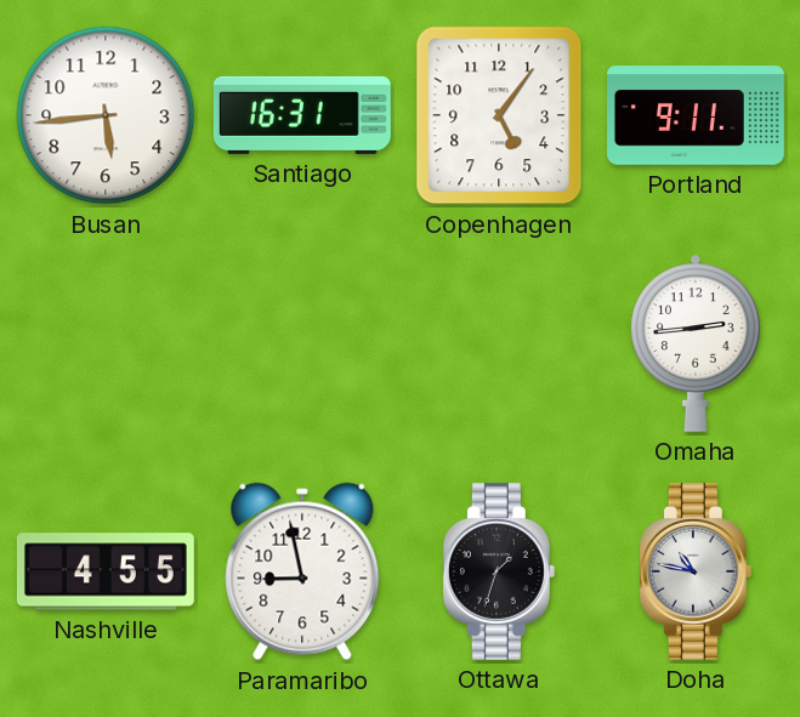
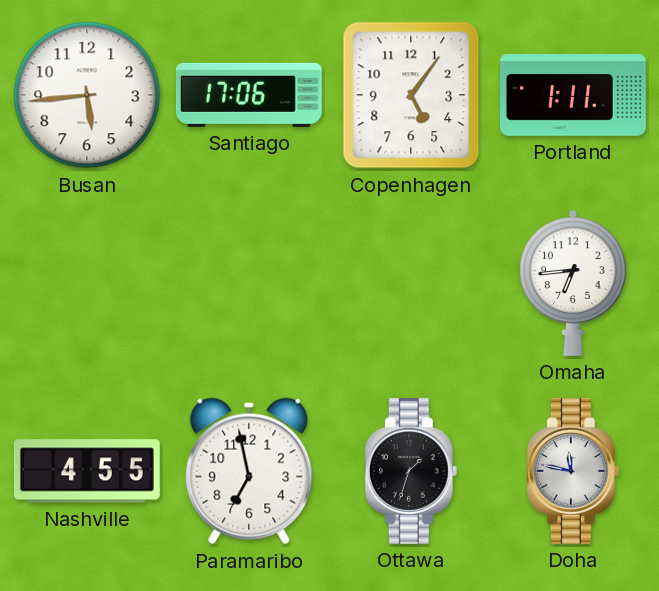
Santiago: 16:31 -> 17:06
Portland: 9:11 -> 1:11
Omaha: 2:44 -> 6:44
Paramaribo: 8:58 -> 6:58
Doha: 10:47 -> 11:47
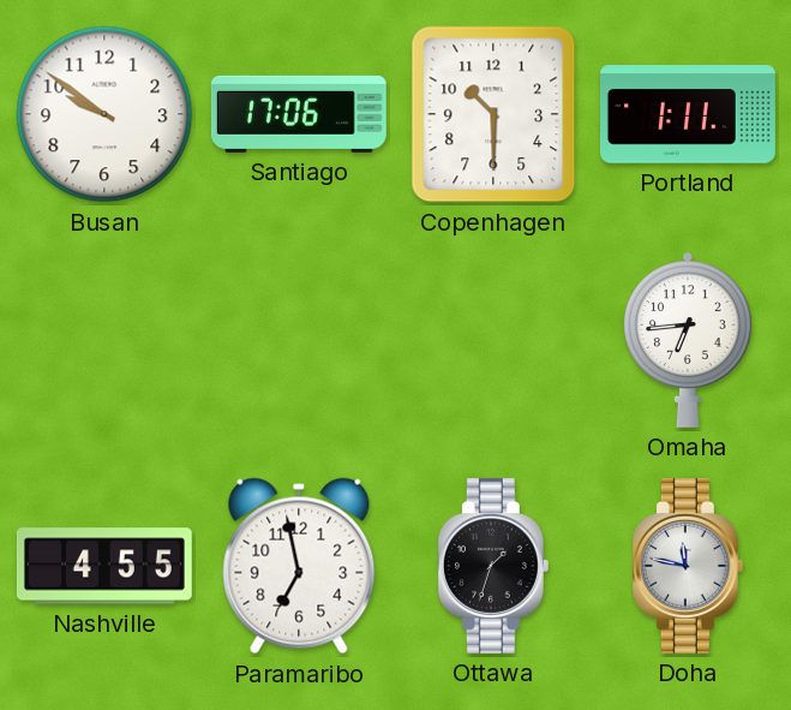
Busan: 5:44 -> 9:51
Copenhagen: 5:06 -> 10:30
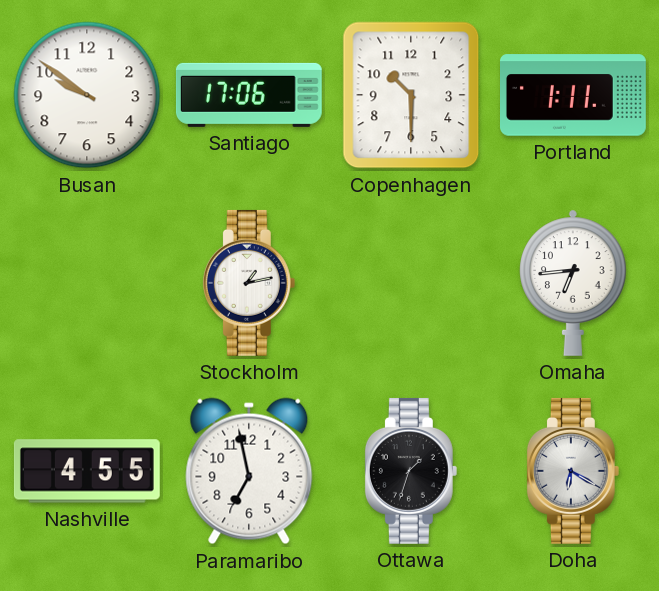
Stockholm: none -> 1:13
Doha: 11:47 -> 6:20
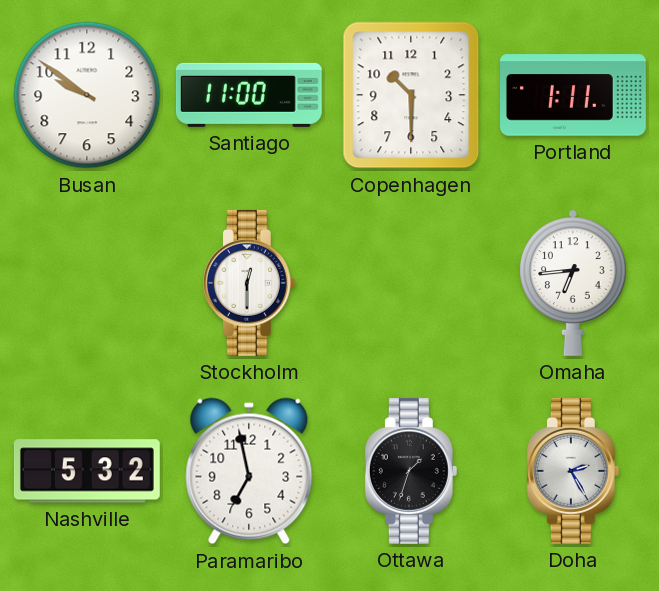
Santiago: 17:06 -> 11:00
Stockholm: 1:13 -> 12:30
Nashville: 4:55 -> 5:32
Doha: 6:20 -> 2:25
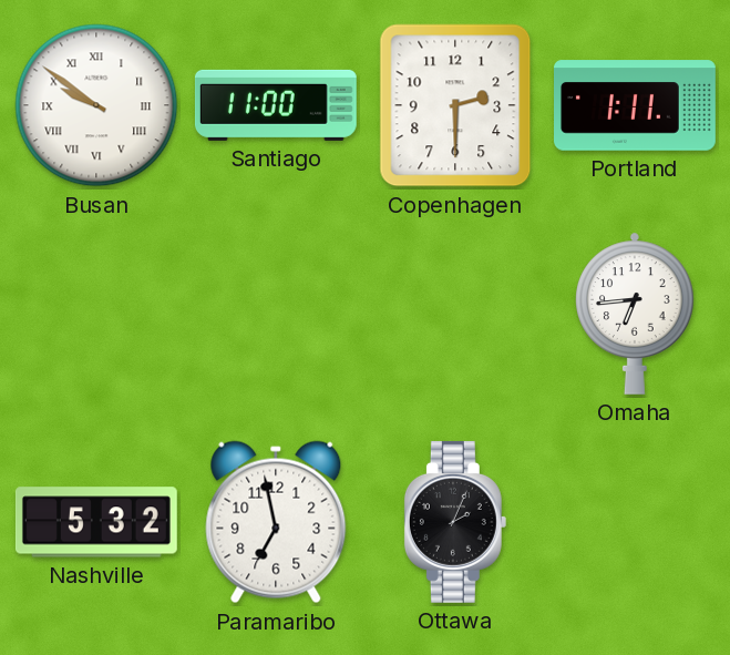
Busan numerals: Arabic -> Roman
Copenhagen: 10:30 -> 2:30
Stockholm: 12:30 -> none
Ottawa: 1:33 -> 2:04
Doha: 2:25 -> none
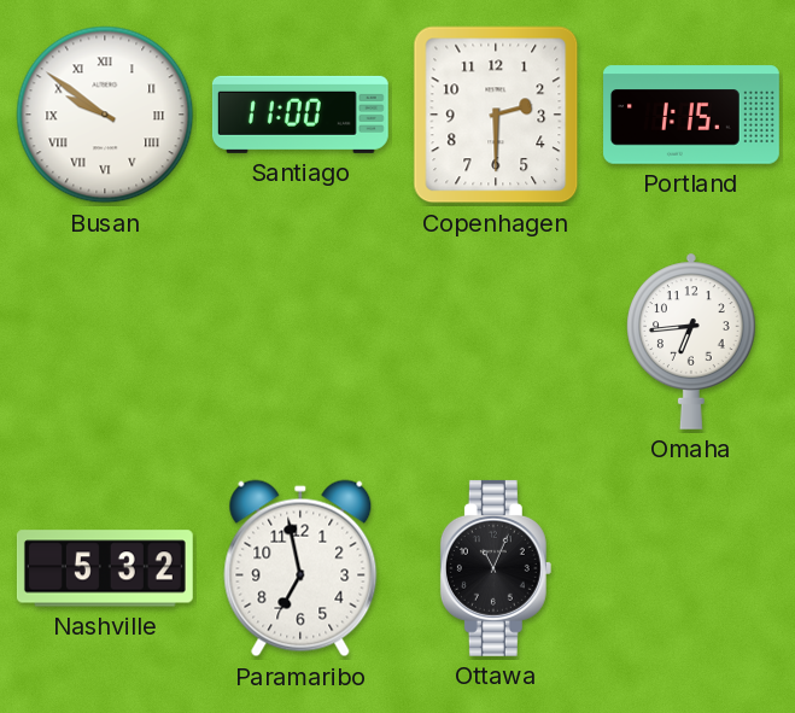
Portland: 1:11 -> 1:15
Ottawa: 2:04 -> 11:04
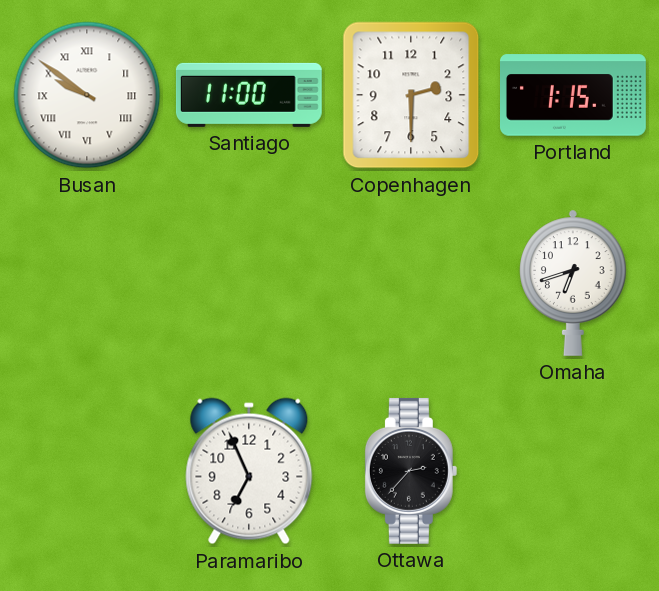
Omaha: 6:44 -> 6:42
Nashville: 5:32 -> none
Paramaribo: 6:58 -> 6:56
Ottawa: 11:04 -> 2:37
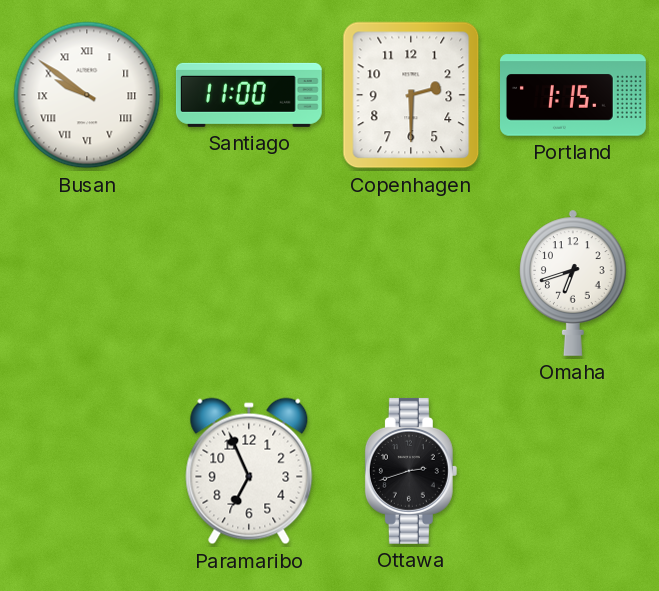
Ottawa: 2:37 -> 2:42
